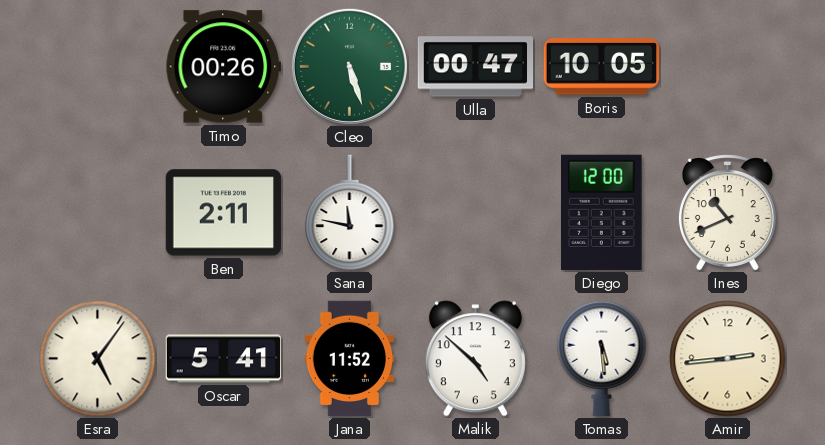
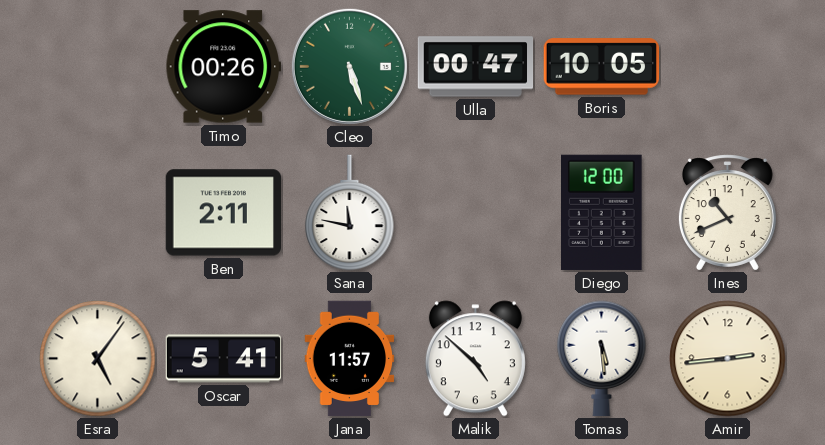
Jana: 11:52 -> 11:57
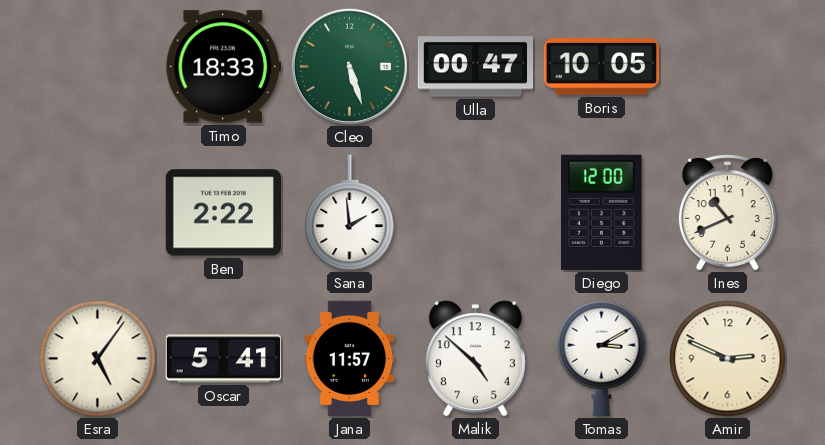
Timo: 00:26 -> 18:33
Ben: 2:11 -> 2:22
Sana: 11:47 -> 1:59
Tomas: 5:29 -> 3:10
Amir: 2:44 -> 2:49
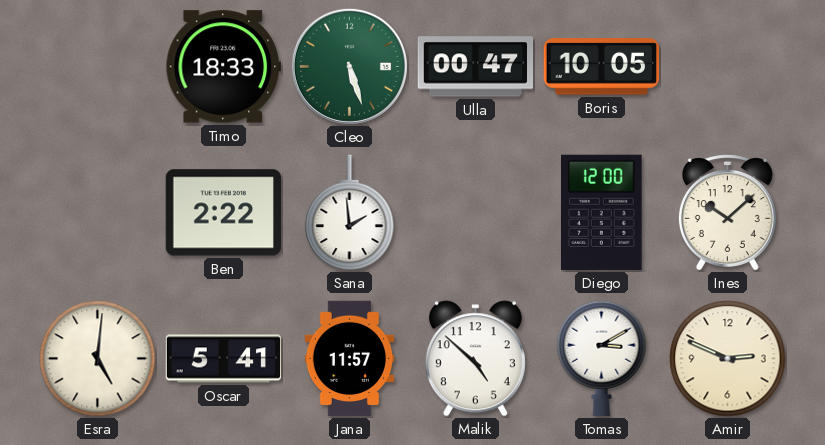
Ines: 10:41 -> 10:08
Esra: 5:06 -> 5:01
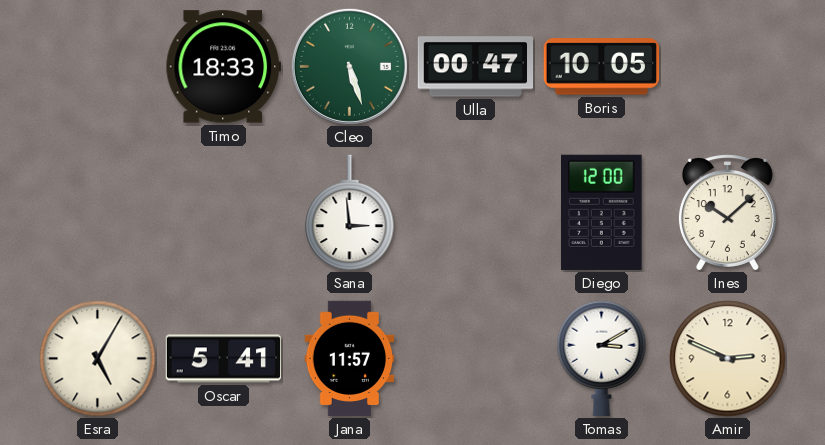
Ben: 2:22 -> none
Sana: 1:59 -> 2:59
Esra: 5:01 -> 5:05
Malik: 4:52 -> none
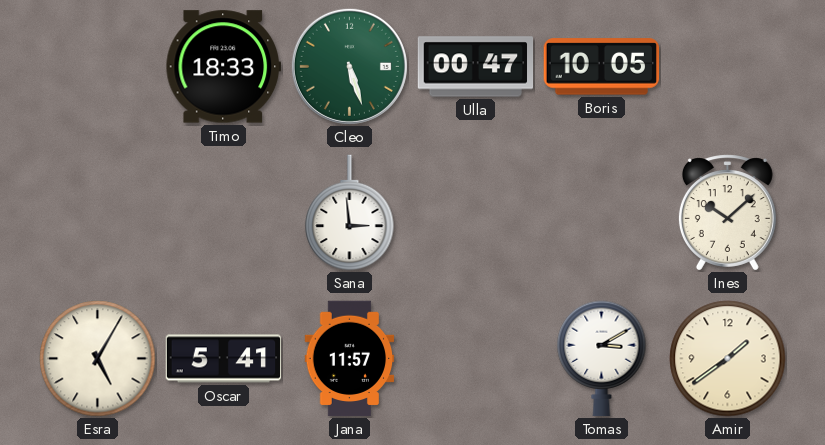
Diego: 12:00 -> none
Amir: 2:49 -> 1:39
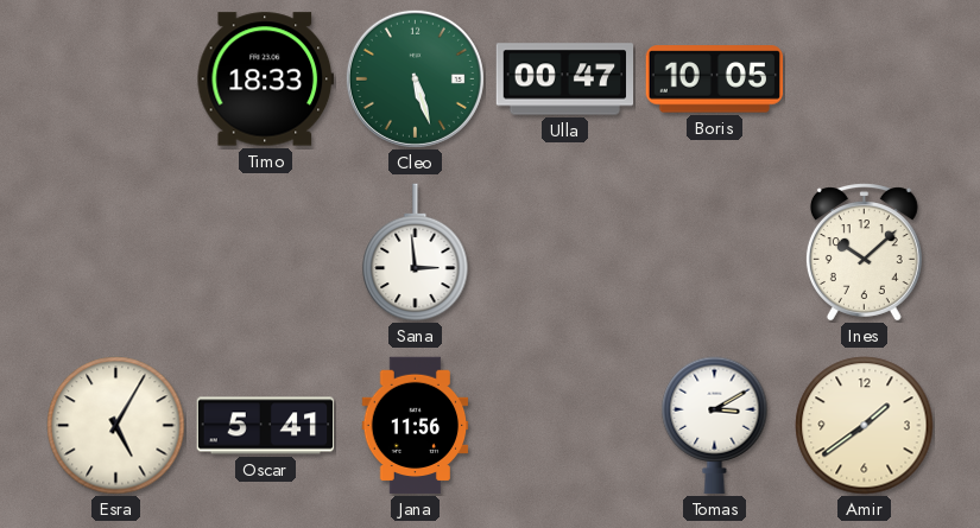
Jana: 11:57 -> 11:56
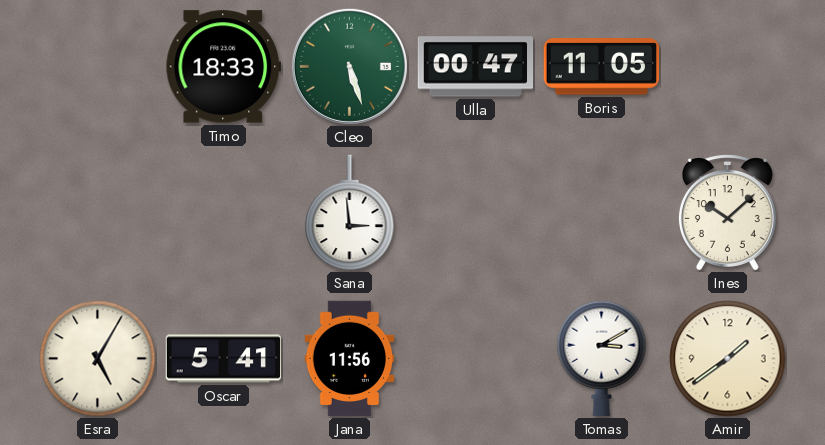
Boris: 10:05 -> 11:05
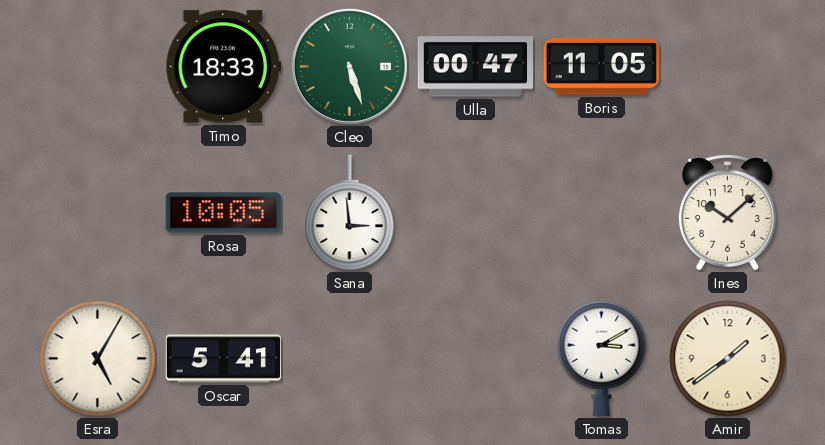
Rosa: none -> 10:05
Jana: 11:56 -> none
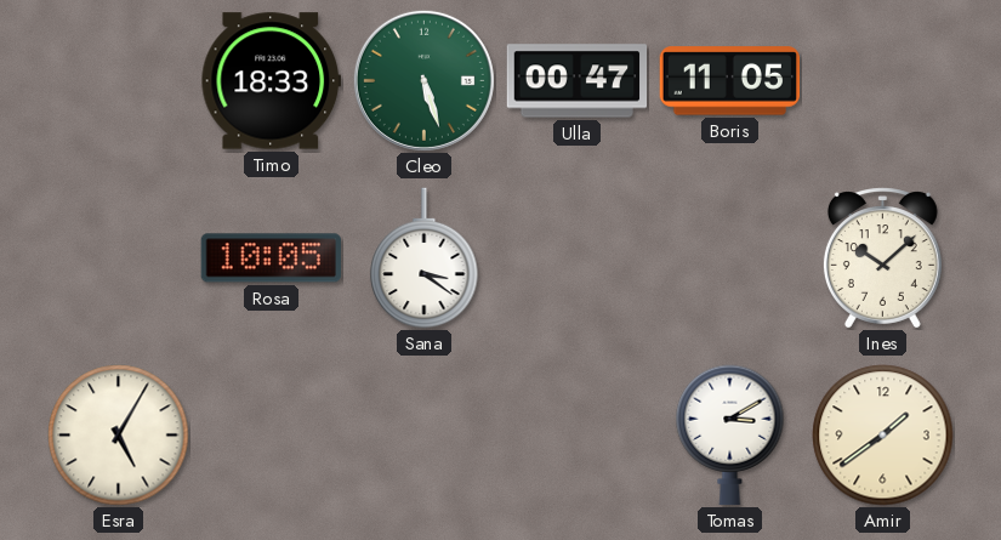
Sana: 2:59 -> 3:21
Oscar: 5:41 -> none
